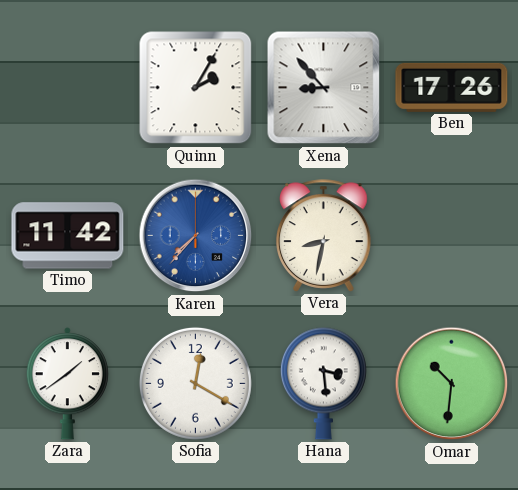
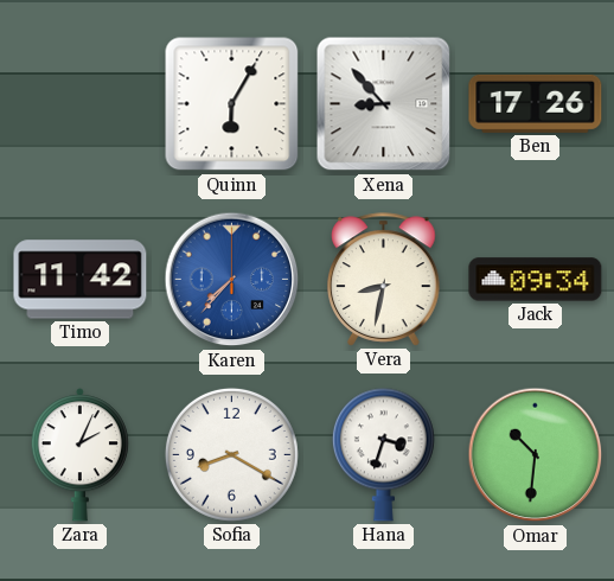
Quinn: 2:05 -> 6:05
Jack: none -> 09:34
Zara: 1:39 -> 2:04
Sofia: 12:20 -> 8:20
Hana: 3:29 -> 3:33
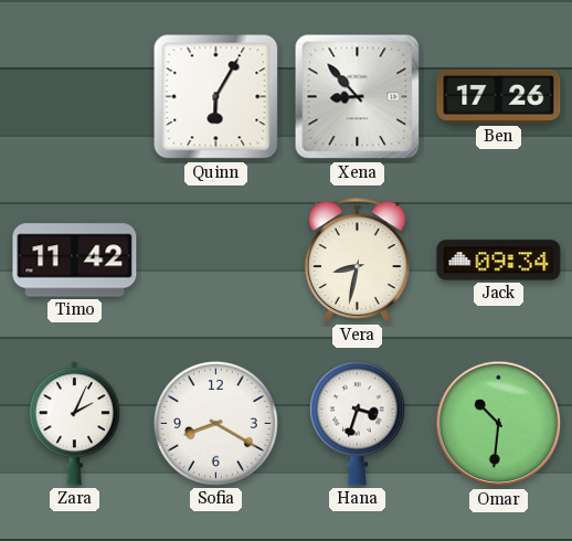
Karen: 7:37 -> none
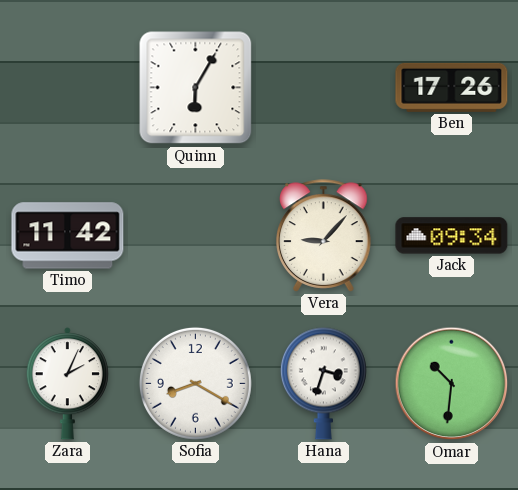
Xena: 8:53 -> none
Vera: 8:32 -> 9:07
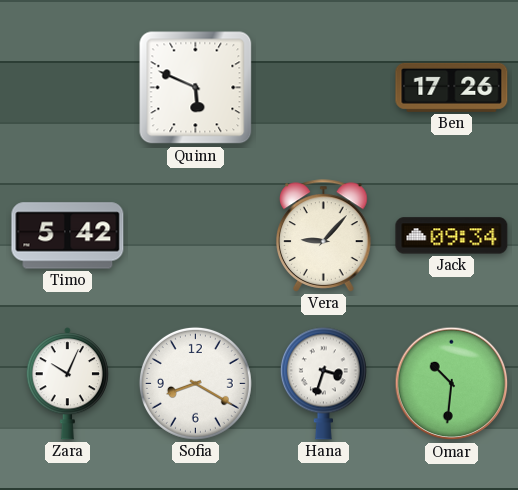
Quinn: 6:05 -> 5:49
Timo: 11:42 -> 5:42
Zara: 2:04 -> 10:04
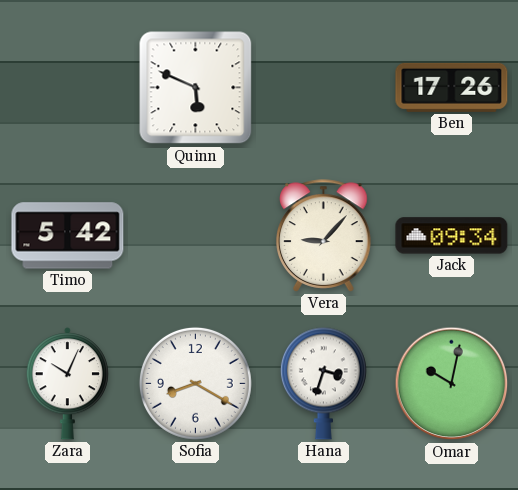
Omar: 10:31 -> 10:02
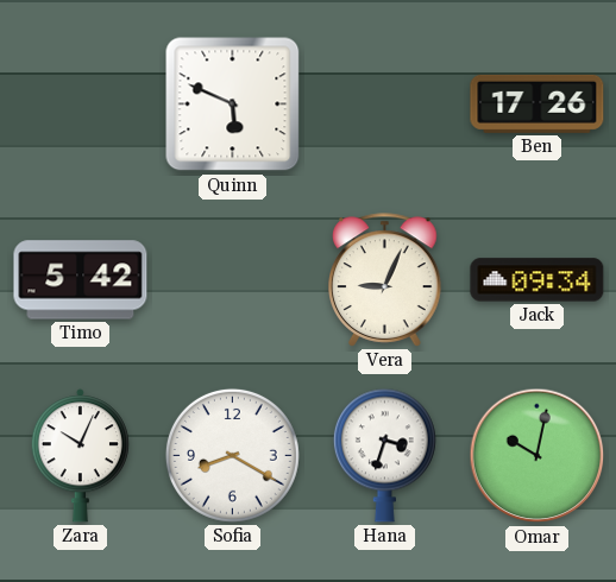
Vera: 9:07 -> 9:04
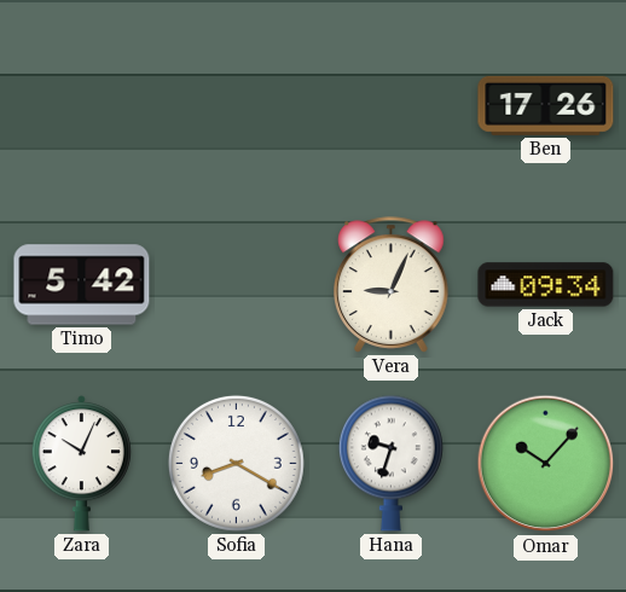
Quinn: 5:49 -> none
Hana: 3:33 -> 9:33
Omar: 10:02 -> 10:07
